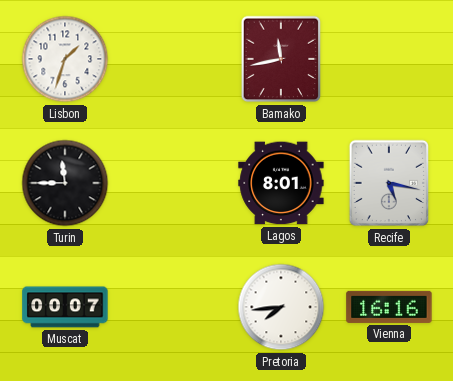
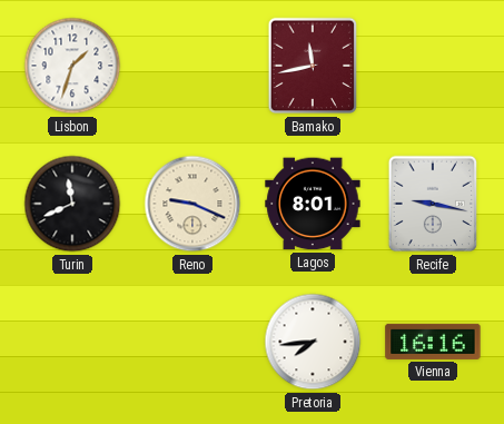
Turin: 11:45 -> 11:41
Reno: none -> 9:19
Recife: 5:17 -> 9:17
Muscat: 00:07 -> none
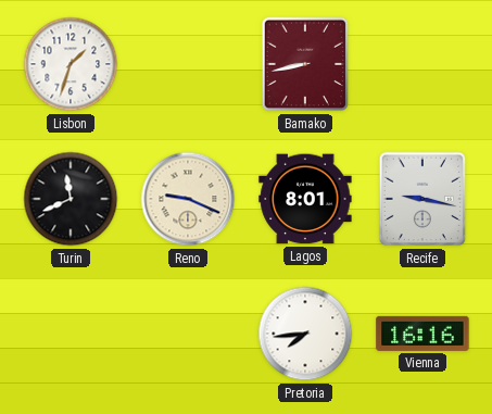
Bamako: 11:43 -> 8:43
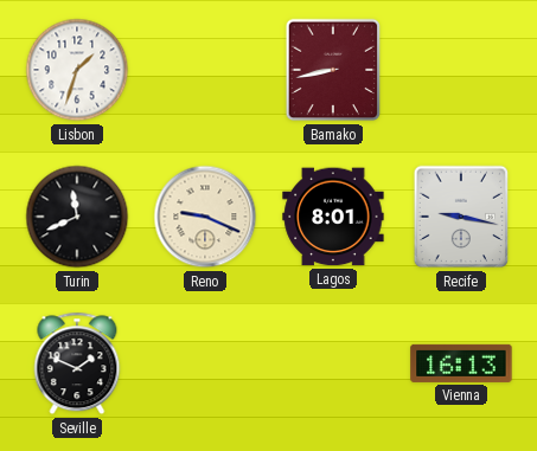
Seville: none -> 1:49
Pretoria: 7:44 -> none
Vienna: 16:16 -> 16:13
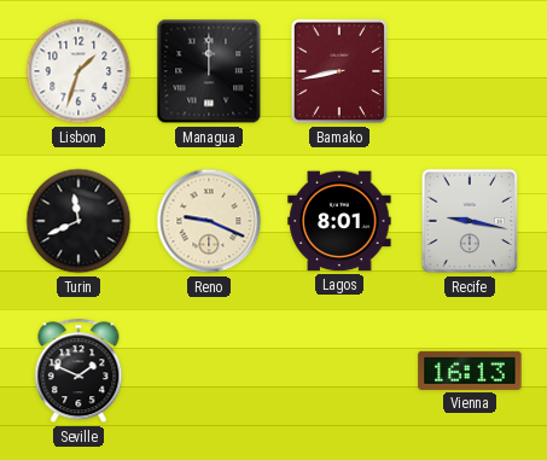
Managua: none -> 12:00
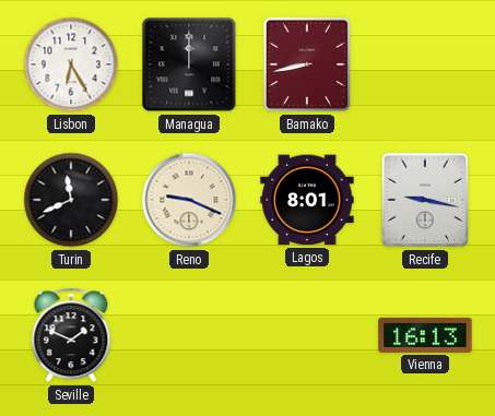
Lisbon: 1:33 -> 6:25
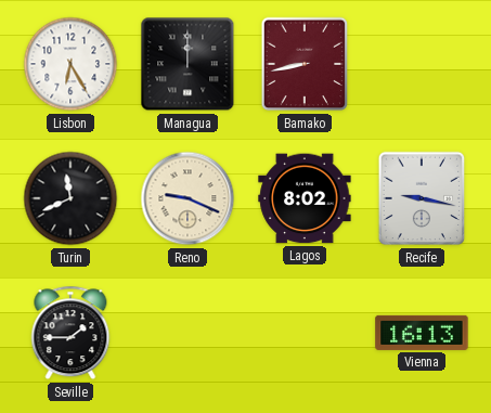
Lagos: 8:01 -> 8:02
Seville: 1:49 -> 1:45
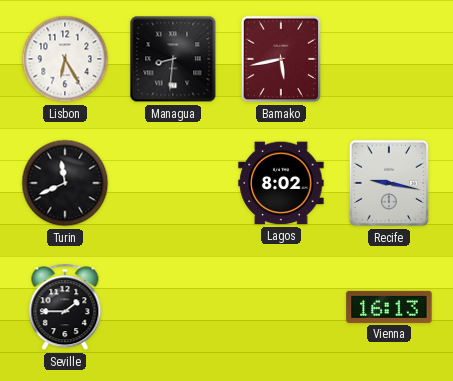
Managua: 12:00 -> 8:31
Bamako: 8:43 -> 5:43
Reno: 9:19 -> none
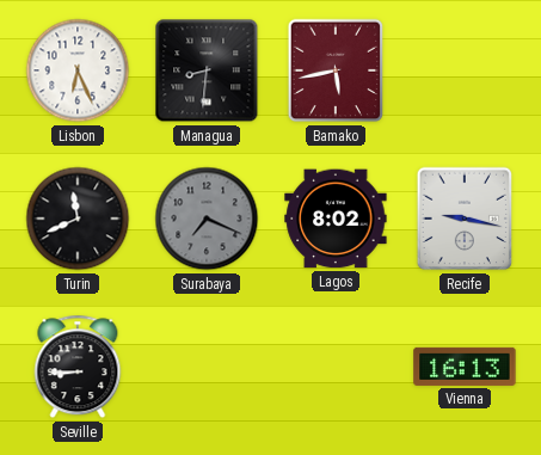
Lisbon: 6:25 -> 6:26
Surabaya: none -> 7:19
Seville: 1:45 -> 8:45
